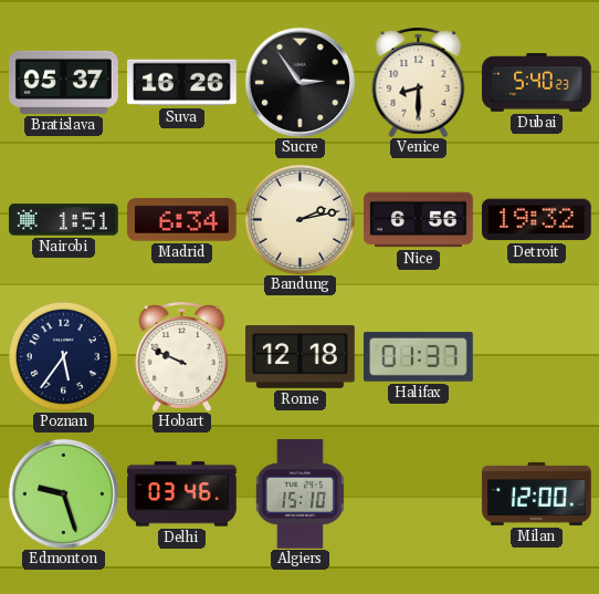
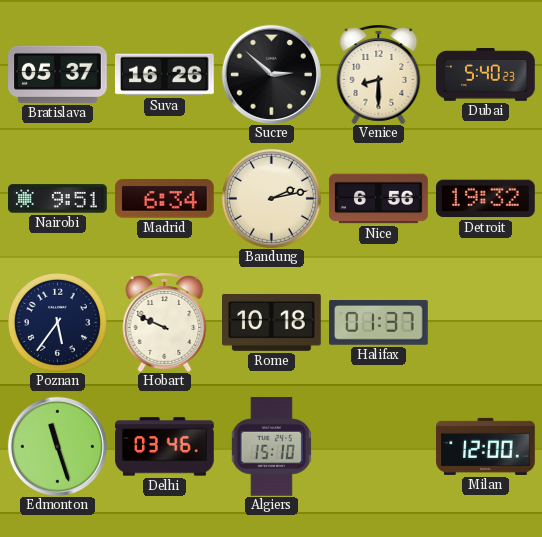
Sucre: 2:54 -> 2:52
Nairobi: 1:51 -> 9:51
Rome: 12:18 -> 10:18
Edmonton: 9:27 -> 11:27
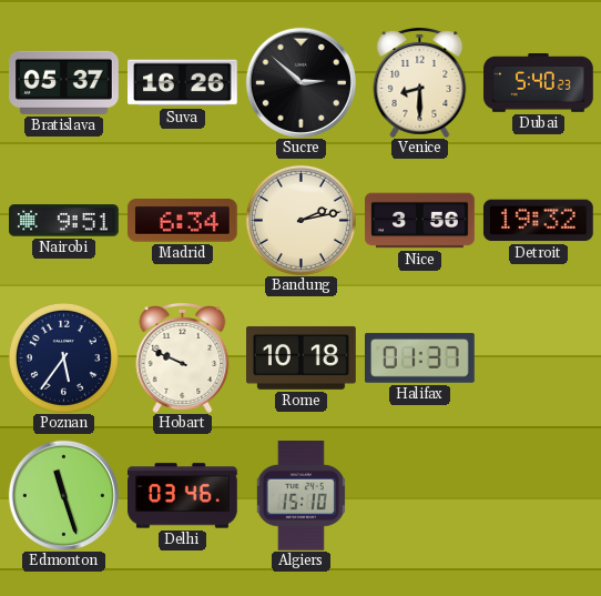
Nice: 6:56 -> 3:56
Milan: 12:00 -> none
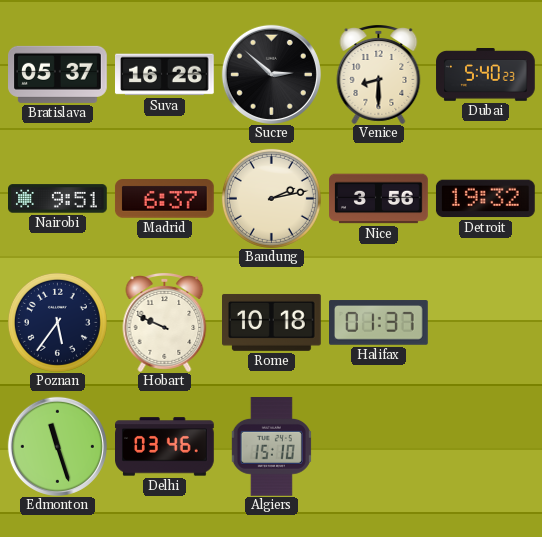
Madrid: 6:34 -> 6:37
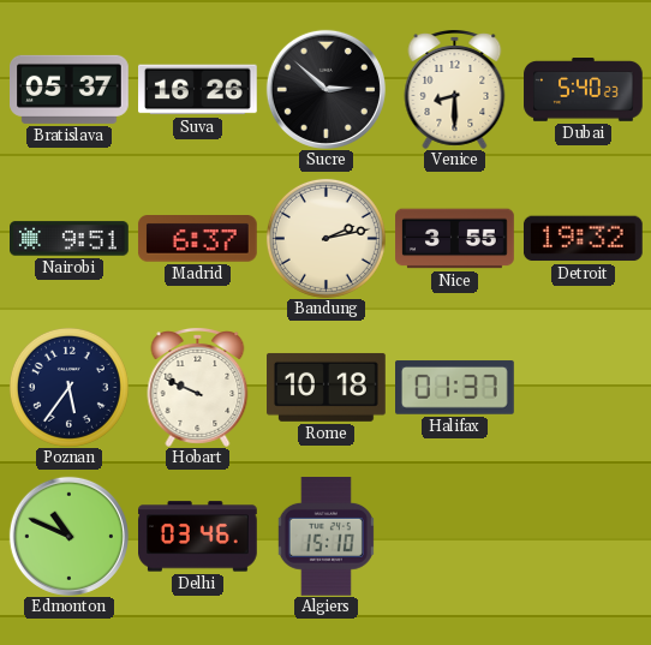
Nice: 3:56 -> 3:55
Edmonton: 11:27 -> 10:49
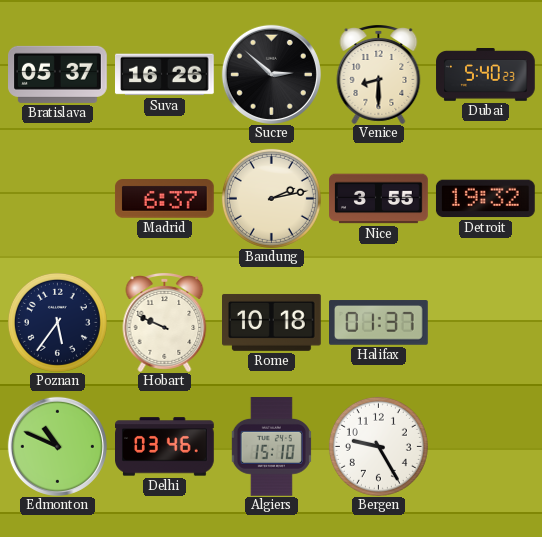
Nairobi: 9:51 -> none
Bergen: none -> 9:25
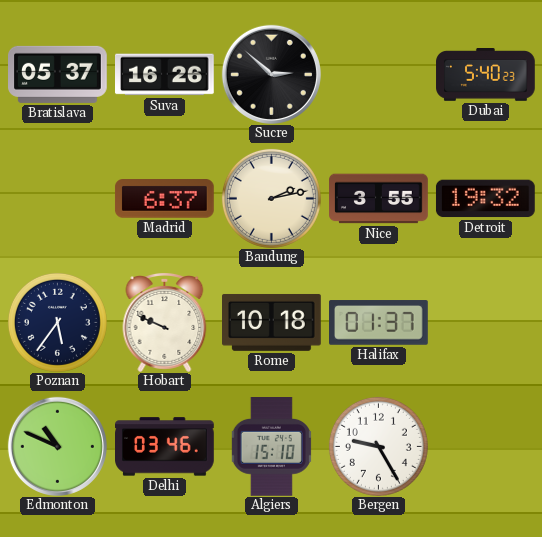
Venice: 8:30 -> none
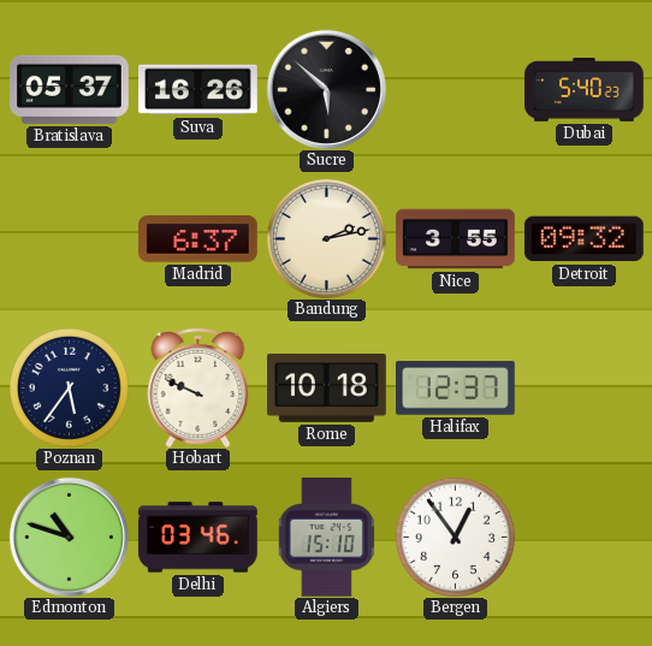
Sucre: 2:52 -> 5:52
Detroit: 19:32 -> 09:32
Halifax: 01:37 -> 12:37
Edmonton: 10:49 -> 10:48
Bergen: 9:25 -> 12:54
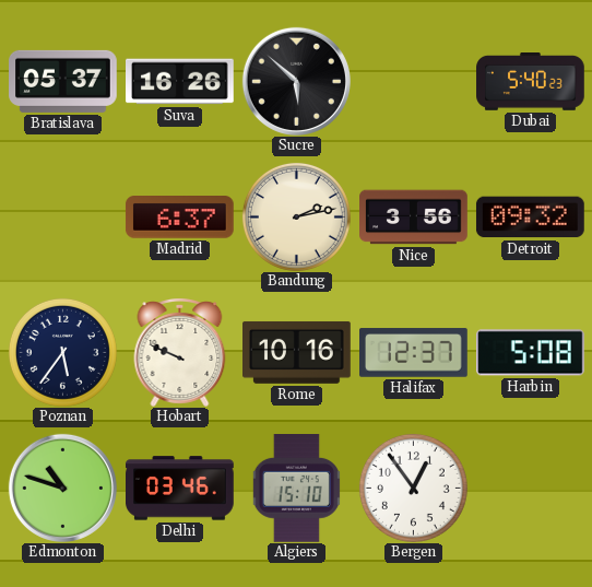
Nice: 3:55 -> 3:56
Rome: 10:18 -> 10:16
Harbin: none -> 5:08
